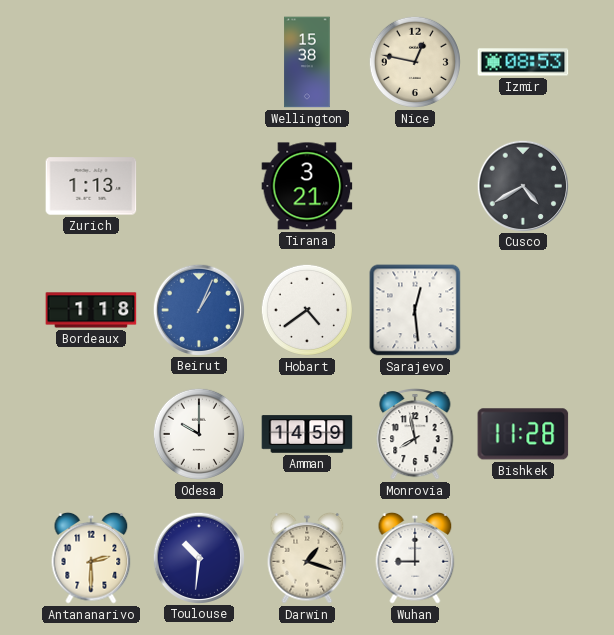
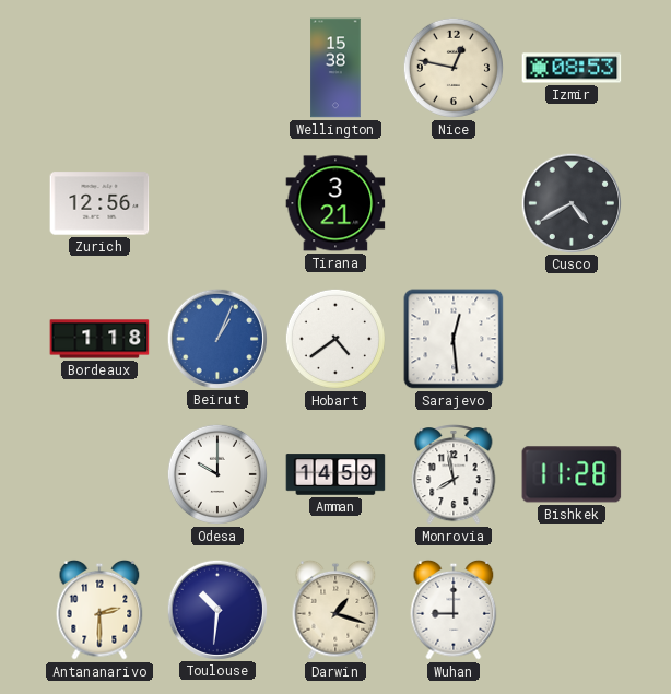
Zurich: 1:13 -> 12:56
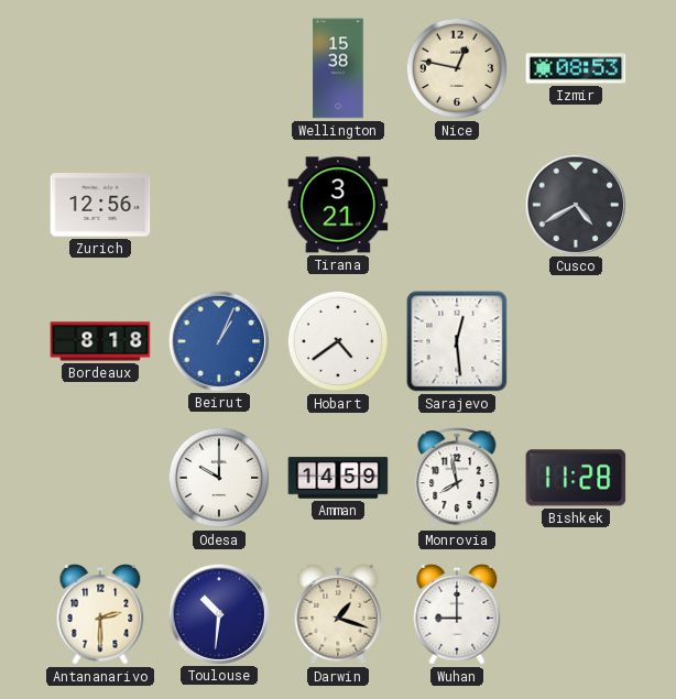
Bordeaux: 1:18 -> 8:18
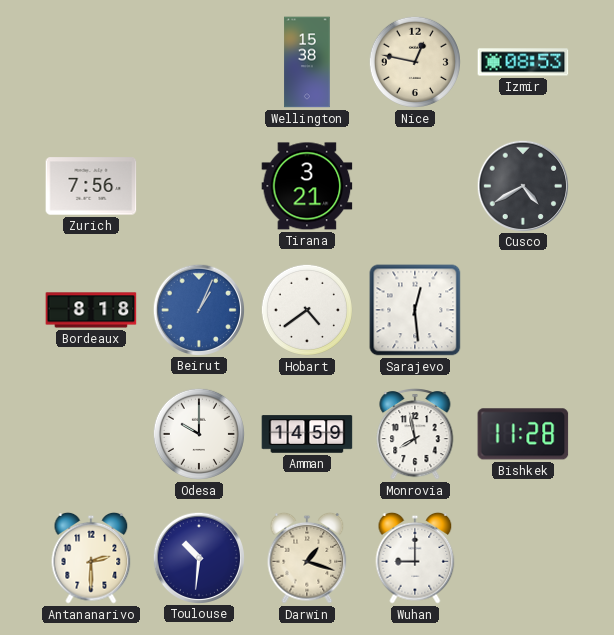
Zurich: 12:56 -> 7:56
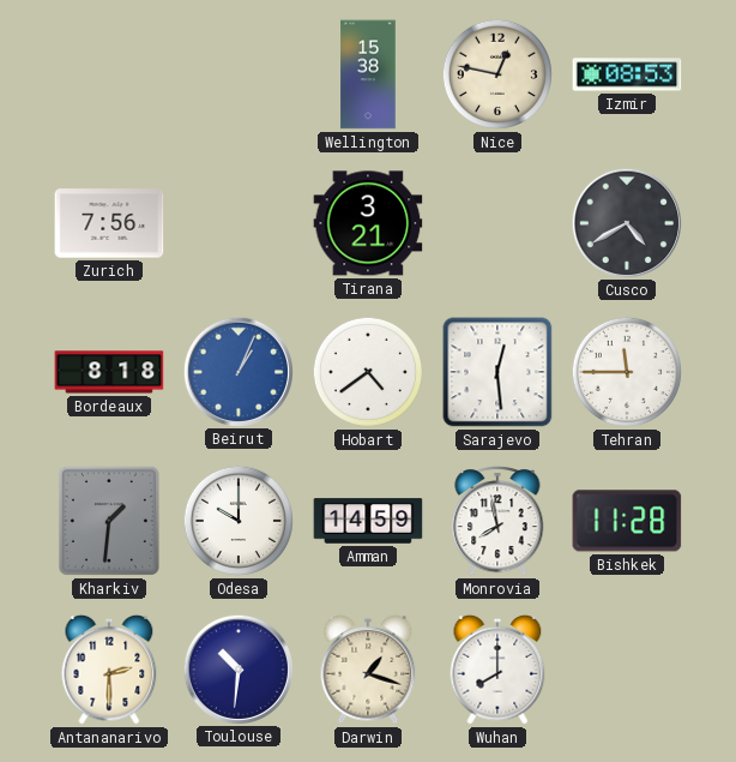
Tehran: none -> 11:45
Kharkiv: none -> 1:31
Wuhan: 9:00 -> 8:00
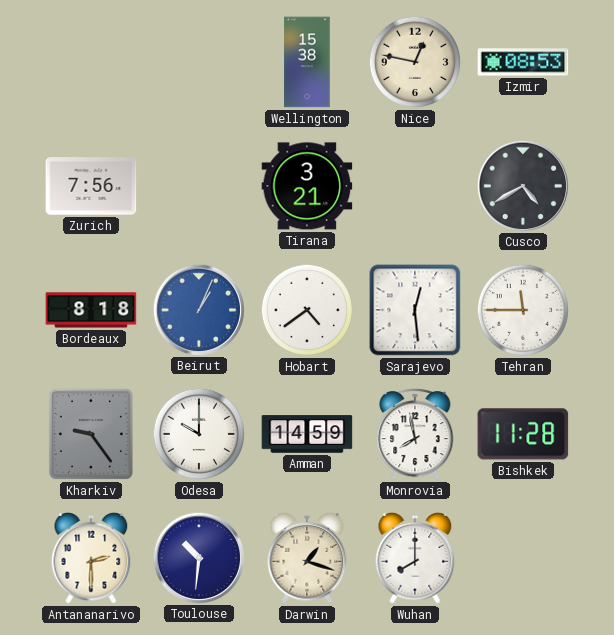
Kharkiv: 1:31 -> 9:24
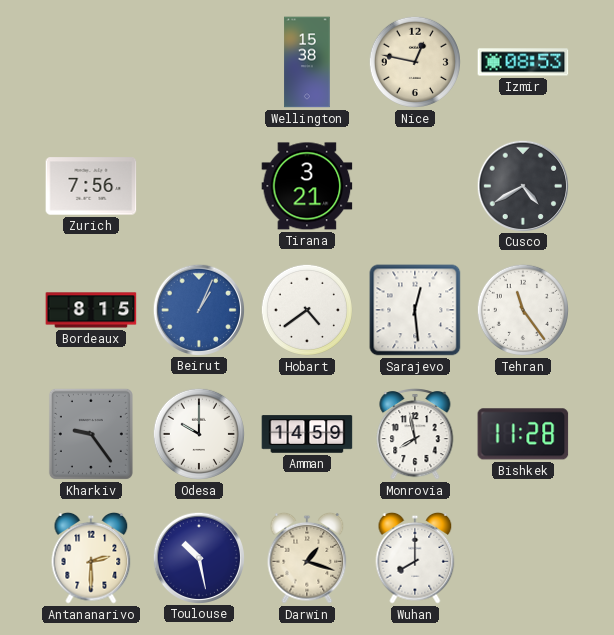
Bordeaux: 8:18 -> 8:15
Tehran: 11:45 -> 11:24
Toulouse: 10:31 -> 10:28
